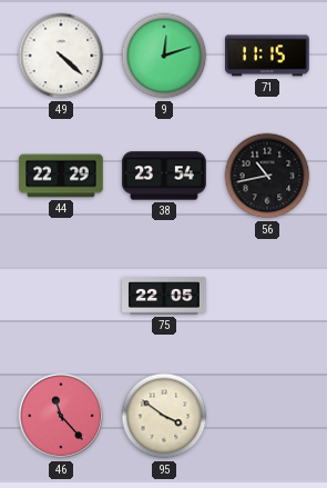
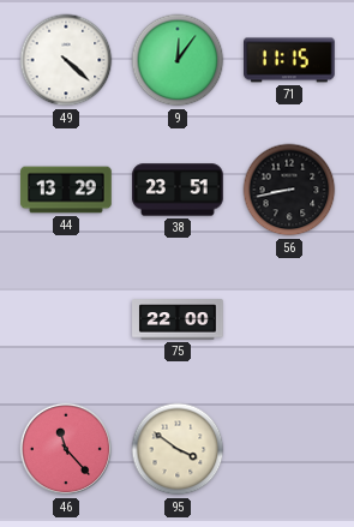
9: 12:12 -> 12:06
44: 22:29 -> 13:29
38: 23:54 -> 23:51
56: 10:43 -> 8:43
75: 22:05 -> 22:00
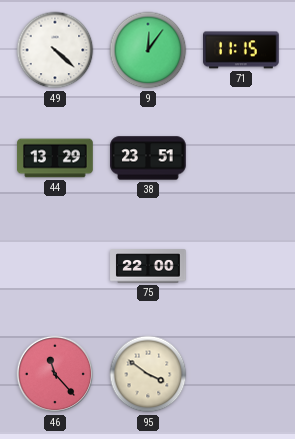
56: 8:43 -> none
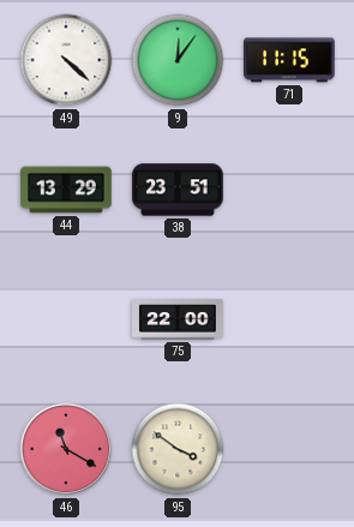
46: 11:23 -> 11:20
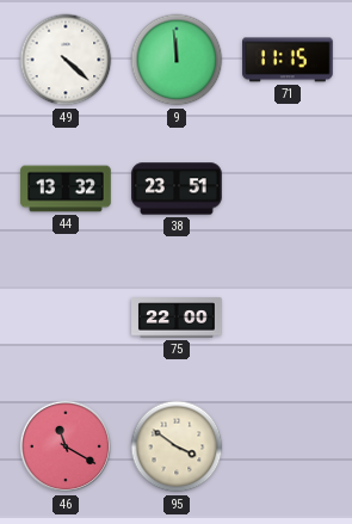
9: 12:06 -> 11:59
44: 13:29 -> 13:32
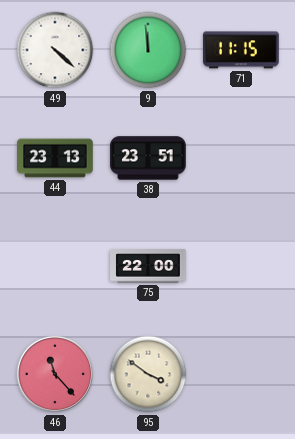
44: 13:32 -> 23:13
46: 11:20 -> 11:23
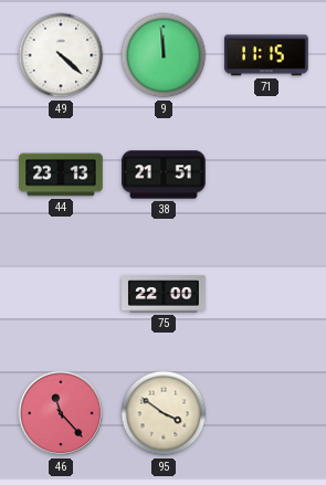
38: 23:51 -> 21:51
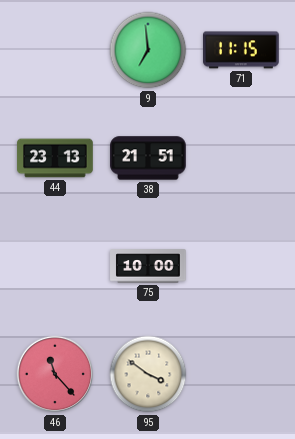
49: 4:22 -> none
9: 11:59 -> 6:59
75: 22:00 -> 10:00
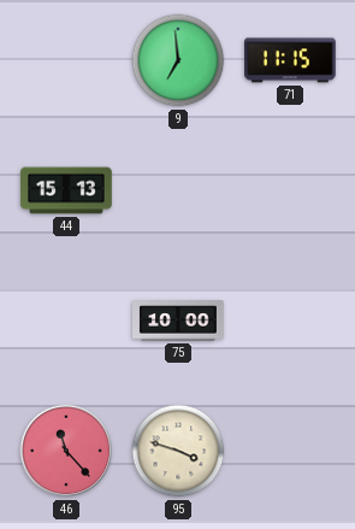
44: 23:13 -> 15:13
38: 21:51 -> none
95: 3:51 -> 3:48
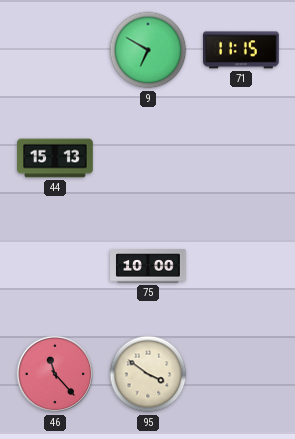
9: 6:59 -> 6:50
95: 3:48 -> 3:51
